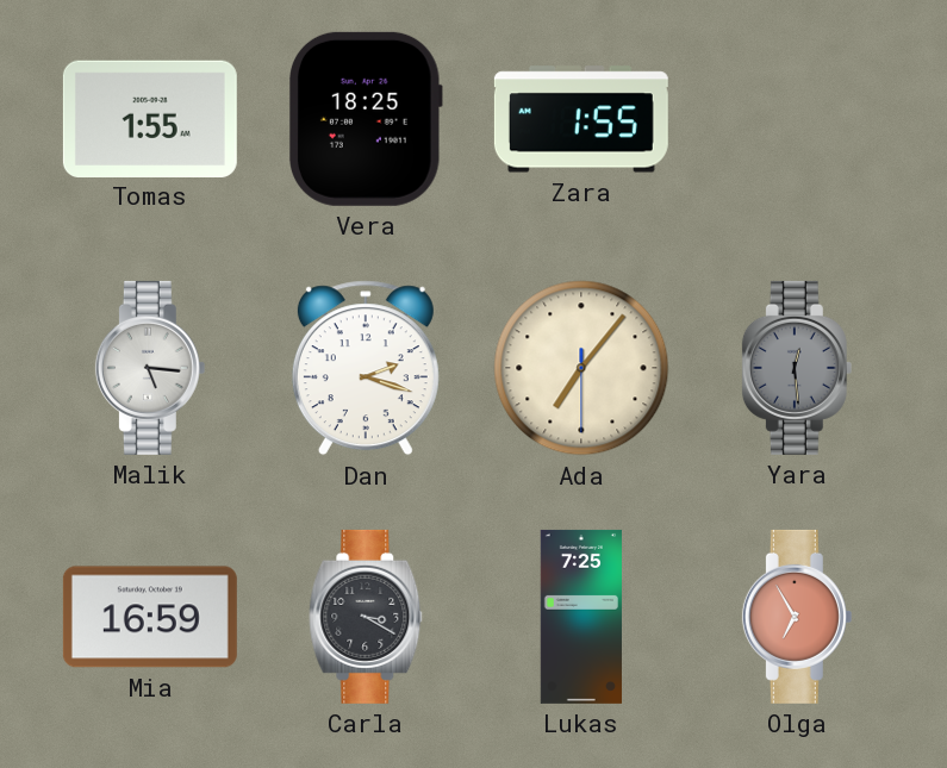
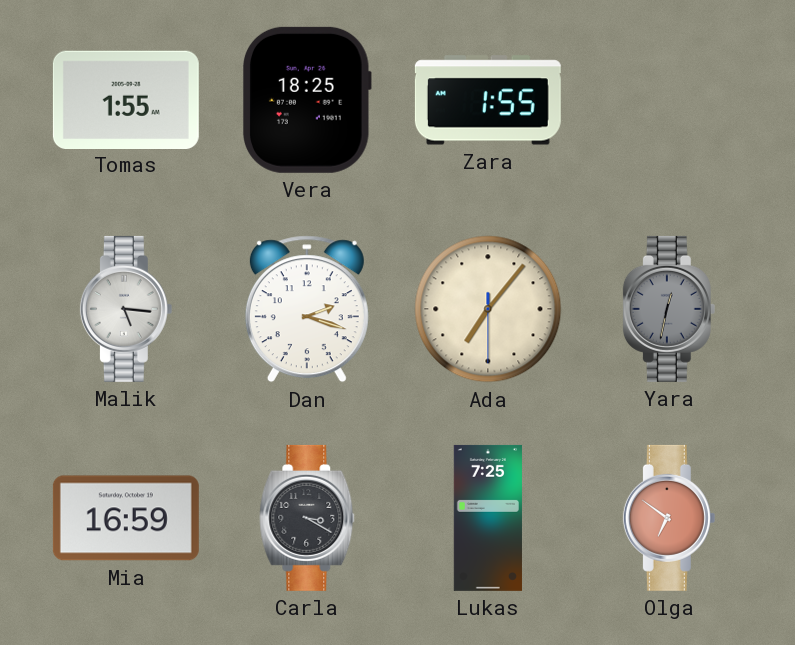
Yara: 12:29 -> 12:32
Olga: 6:55 -> 6:51
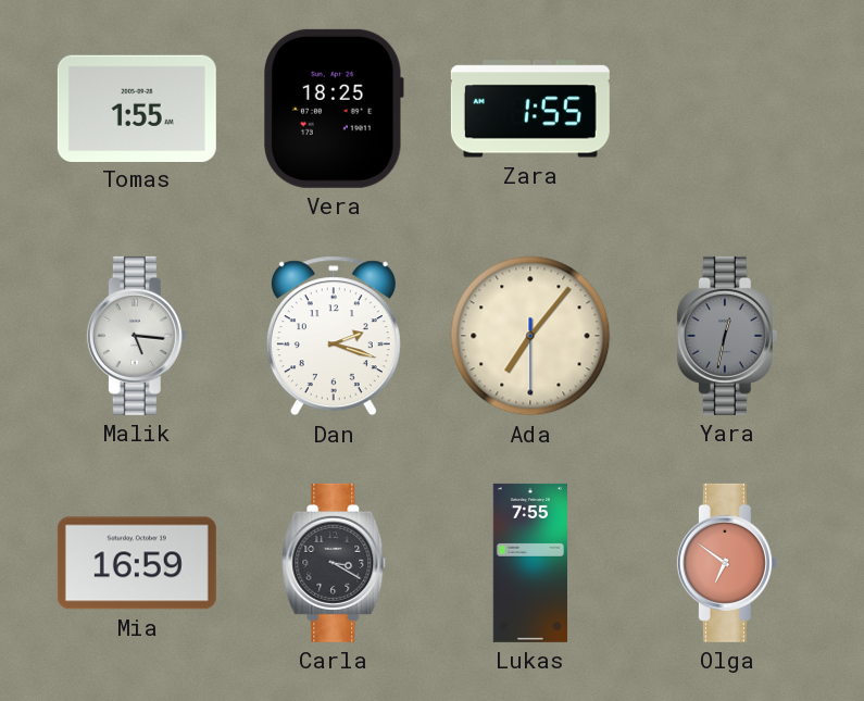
Lukas: 7:25 -> 7:55
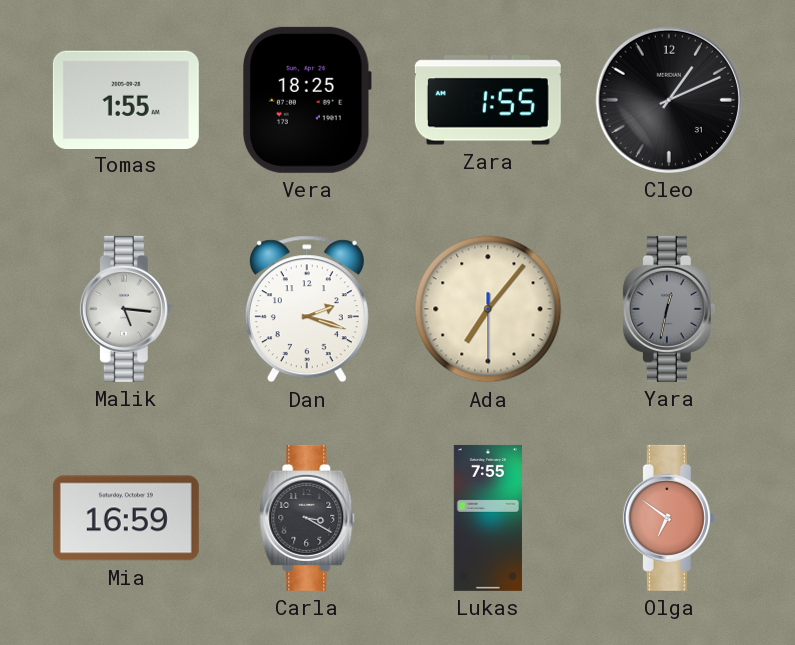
Cleo: none -> 1:11
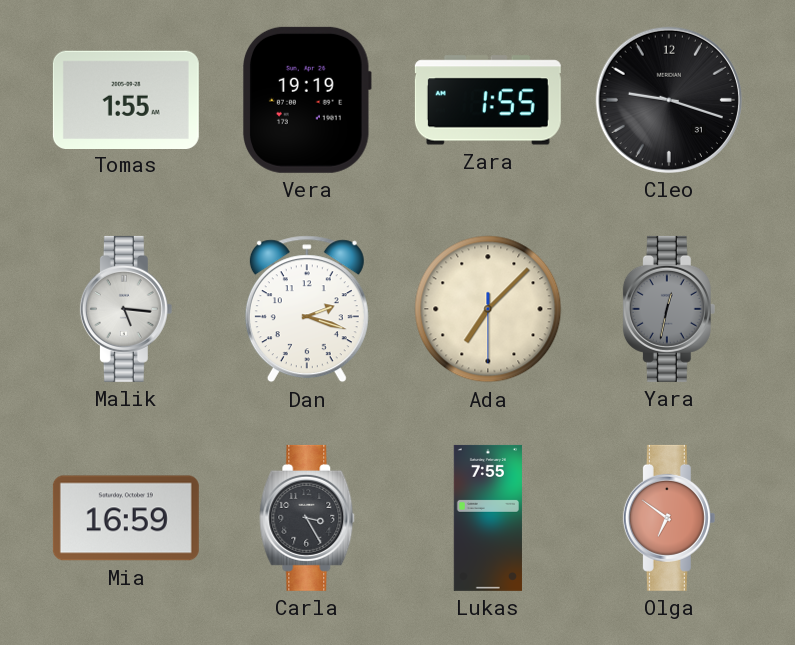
Vera: 18:25 -> 19:19
Cleo: 1:11 -> 9:18
Ada: 7:06 -> 7:07
Carla: 3:20 -> 3:25
